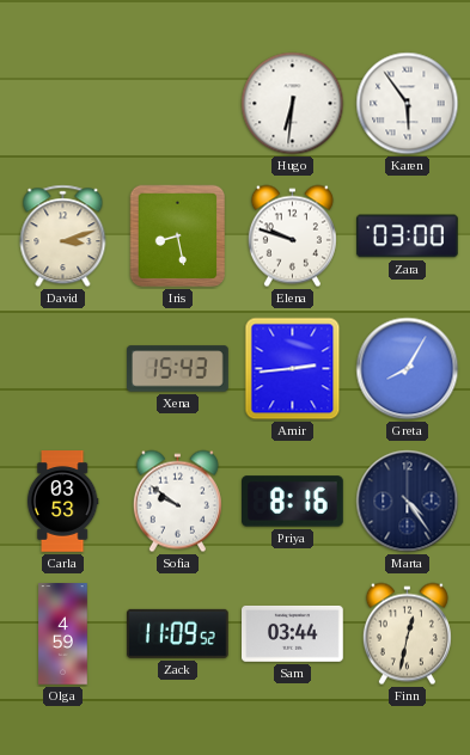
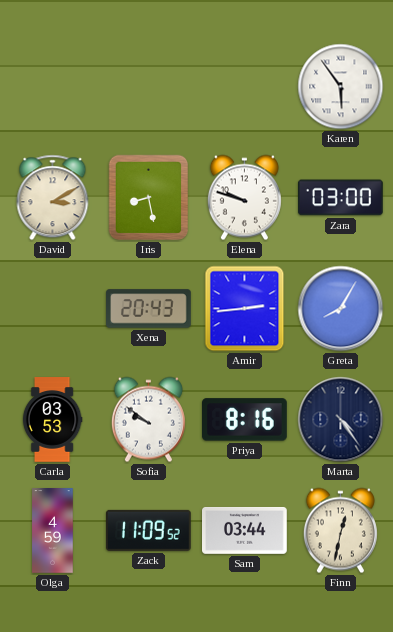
Hugo: 6:31 -> none
David: 3:12 -> 3:10
Xena: 15:43 -> 20:43
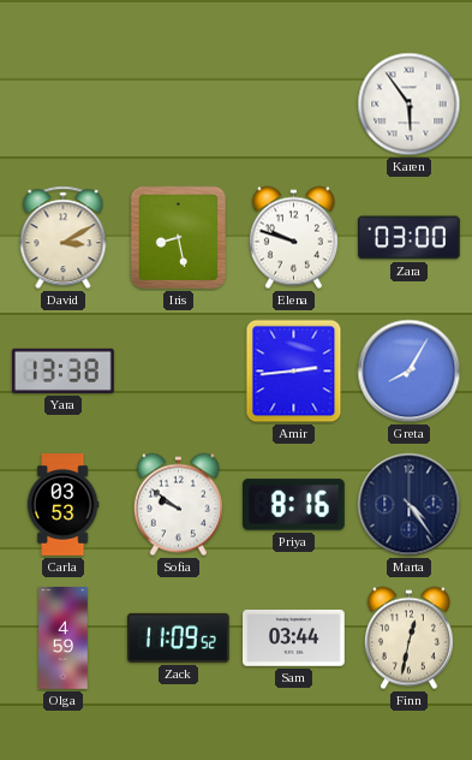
Yara: none -> 13:38
Xena: 20:43 -> none
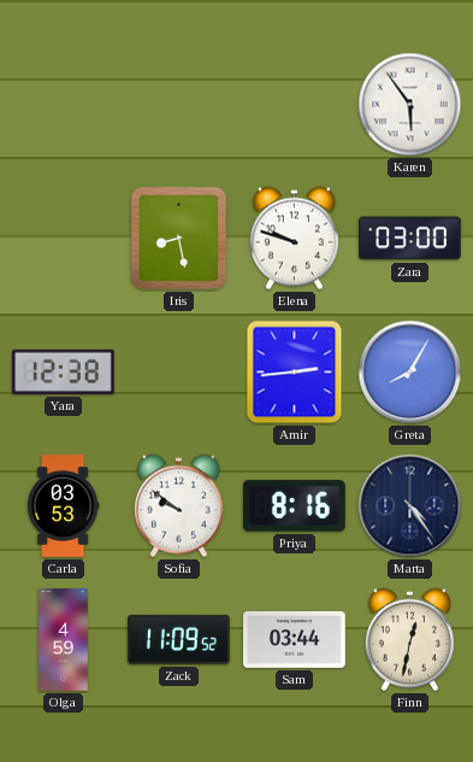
David: 3:10 -> none
Yara: 13:38 -> 12:38
